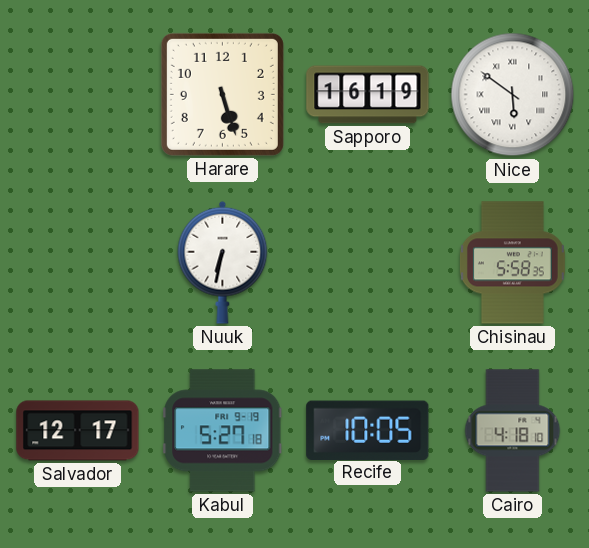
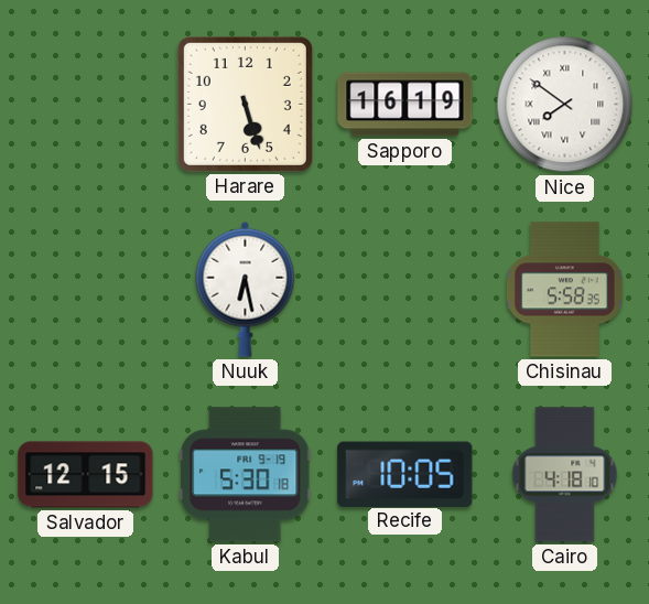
Nice: 5:51 -> 7:51
Nuuk: 6:32 -> 6:28
Salvador: 12:17 -> 12:15
Kabul: 5:27 -> 5:30
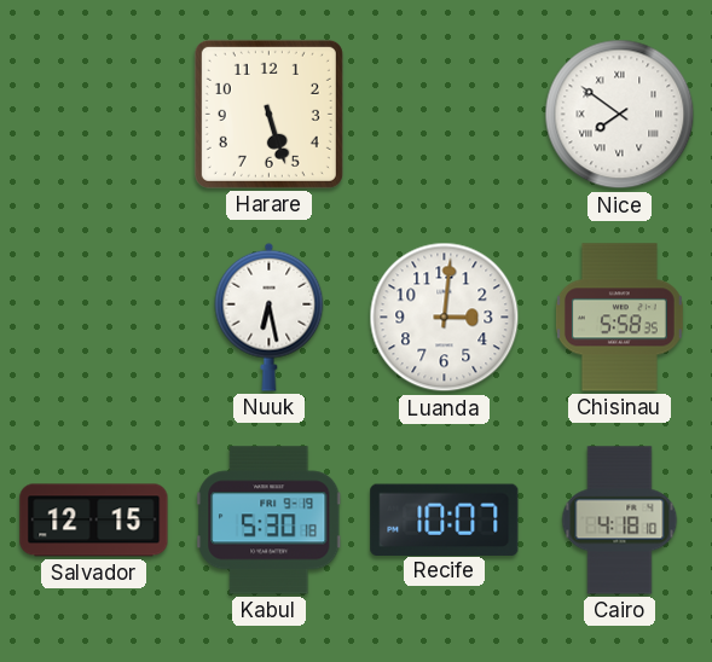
Sapporo: 16:19 -> none
Luanda: none -> 3:01
Recife: 10:05 -> 10:07
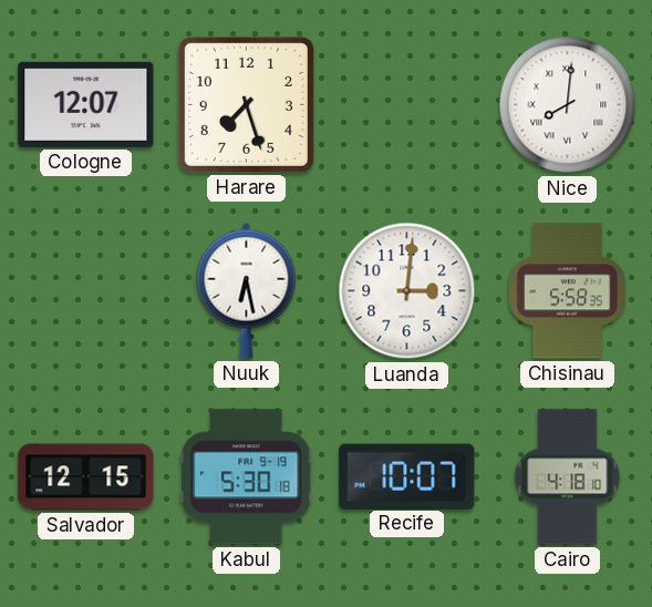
Cologne: none -> 12:07
Harare: 5:27 -> 7:27
Nice: 7:51 -> 8:01
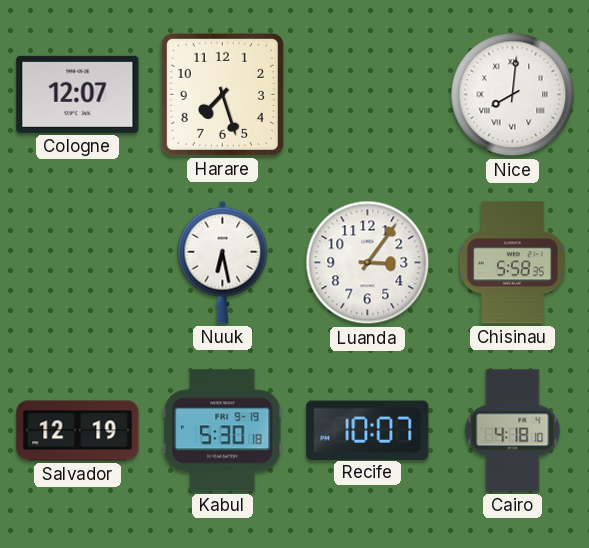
Luanda: 3:01 -> 3:06
Salvador: 12:15 -> 12:19
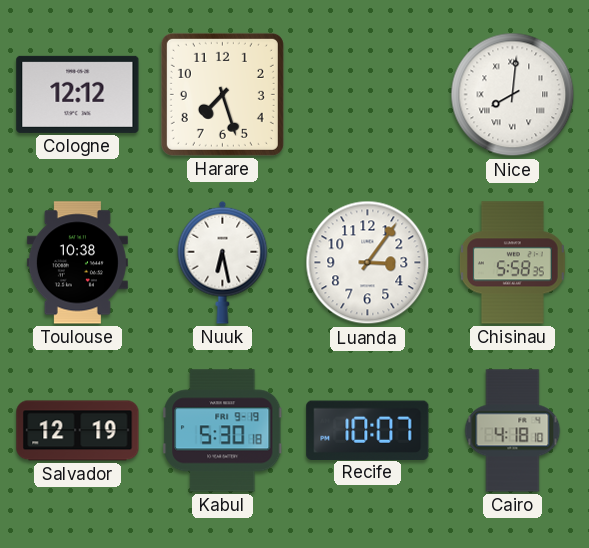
Cologne: 12:07 -> 12:12
Toulouse: none -> 10:38
